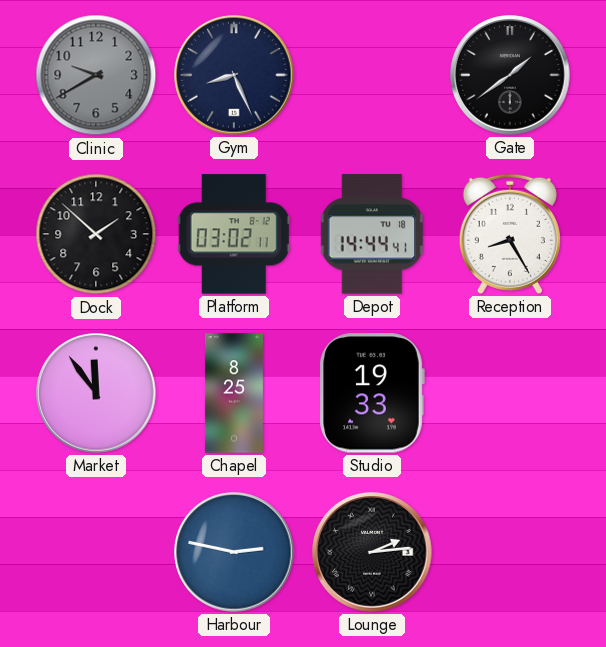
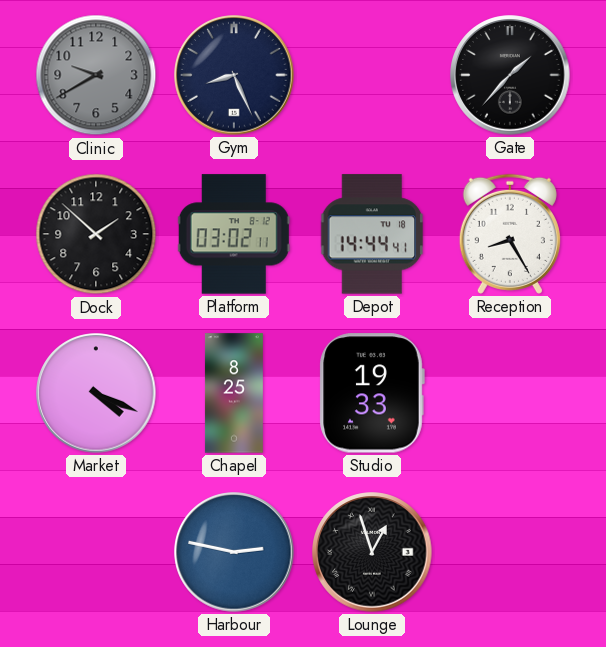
Gate: 1:39 -> 1:37
Market: 11:54 -> 4:19
Lounge: 2:14 -> 12:57
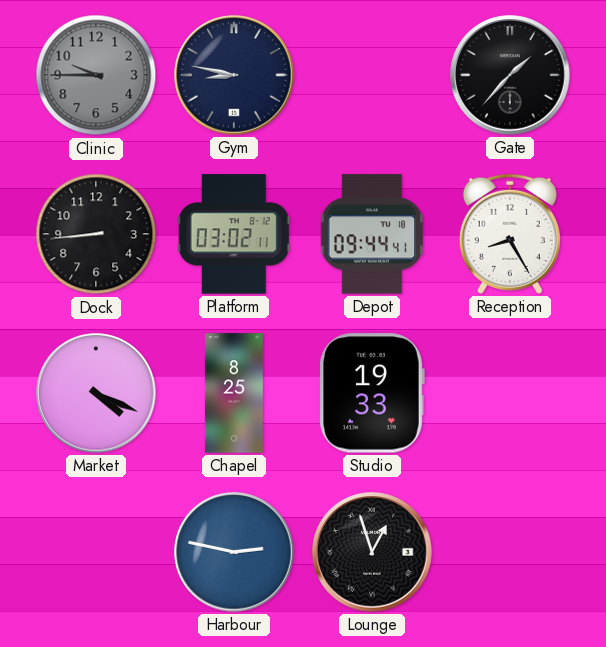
Clinic: 9:40 -> 9:45
Gym: 8:26 -> 8:47
Dock: 1:52 -> 8:44
Depot: 14:44 -> 09:44
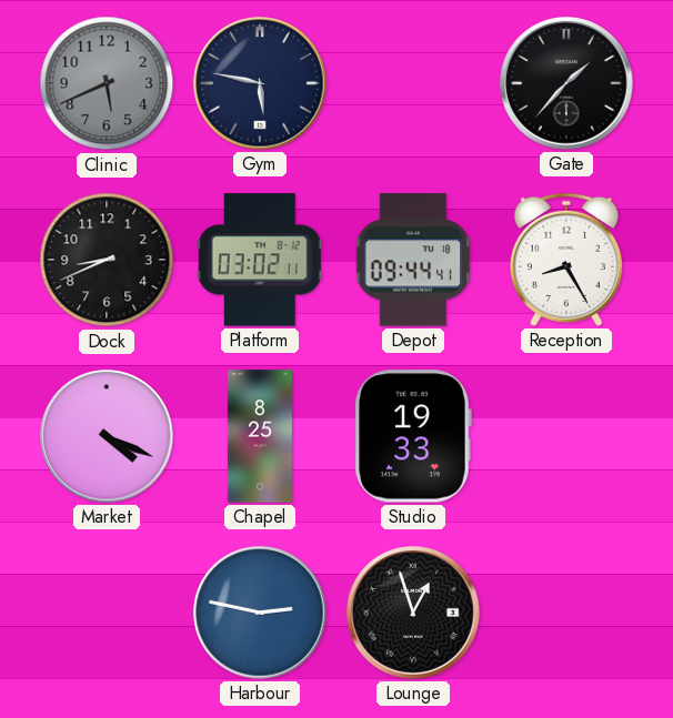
Clinic: 9:45 -> 5:41
Gym: 8:47 -> 5:47
Dock: 8:44 -> 8:41
